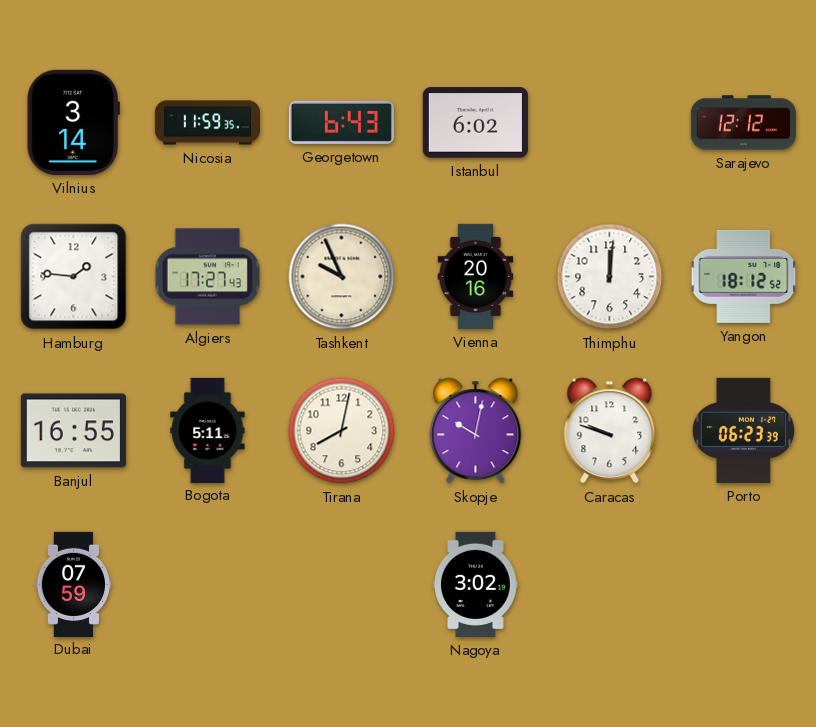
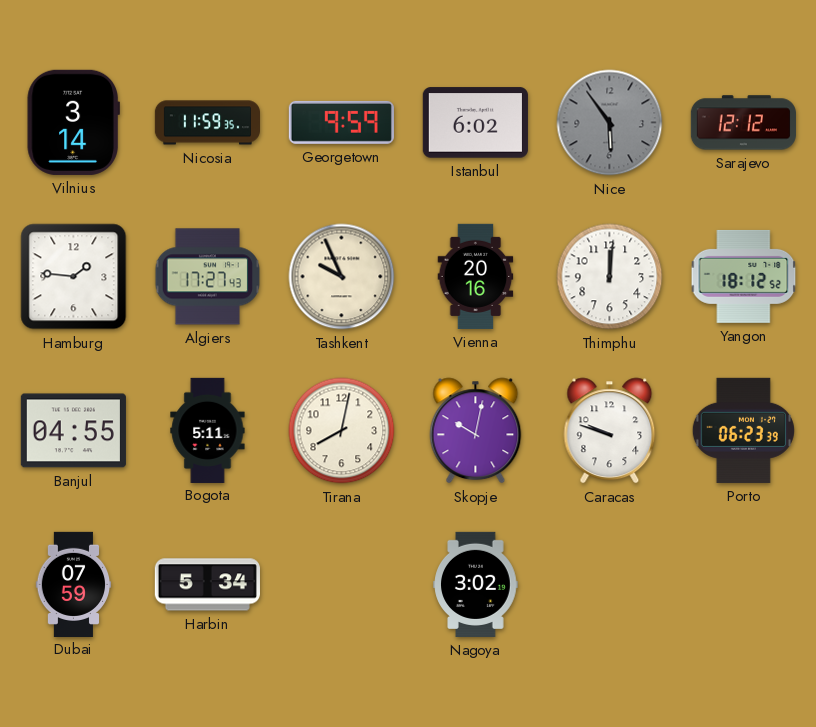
Georgetown: 6:43 -> 9:59
Nice: none -> 5:54
Banjul: 16:55 -> 04:55
Harbin: none -> 5:34
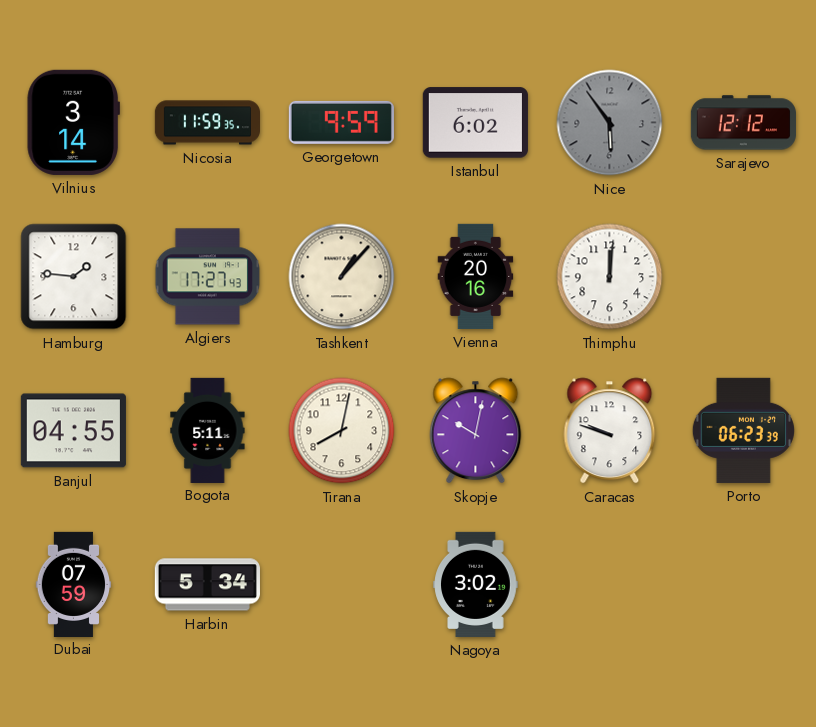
Tashkent: 9:56 -> 1:07
Yangon: 18:12 -> none
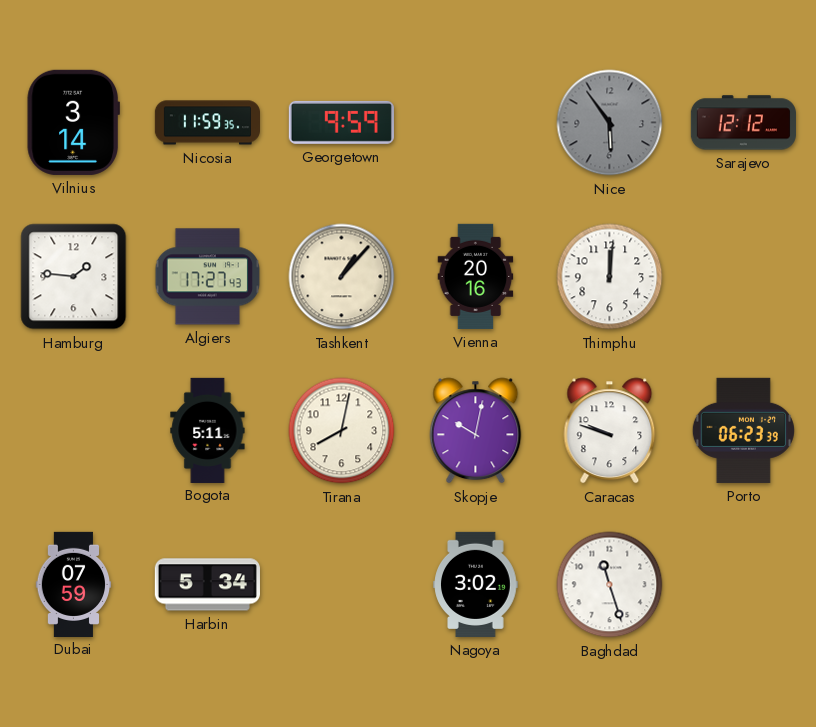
Istanbul: 6:02 -> none
Banjul: 04:55 -> none
Baghdad: none -> 11:27
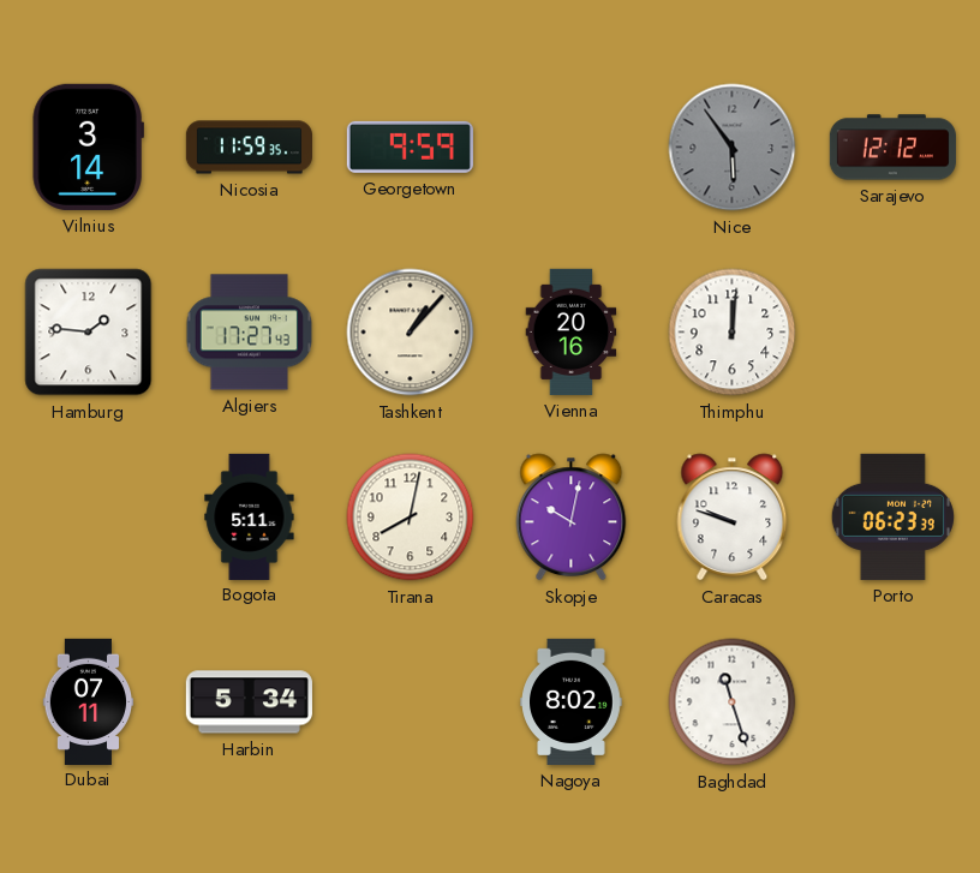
Dubai: 07:59 -> 07:11
Nagoya: 3:02 -> 8:02
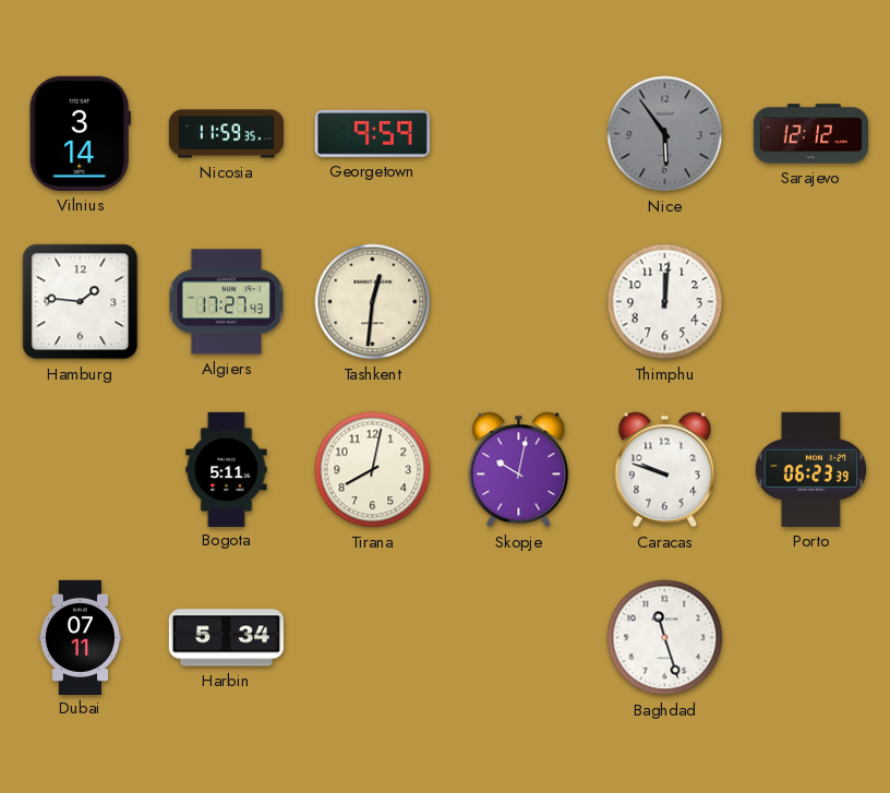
Tashkent: 1:07 -> 12:31
Vienna: 20:16 -> none
Nagoya: 8:02 -> none
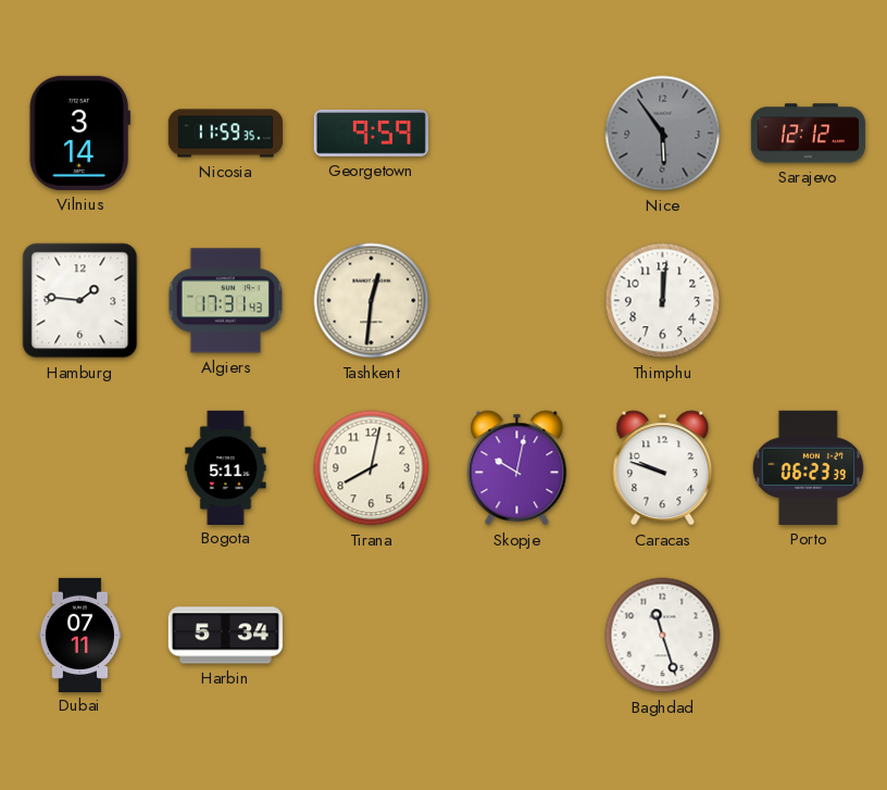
Algiers: 17:27 -> 17:31
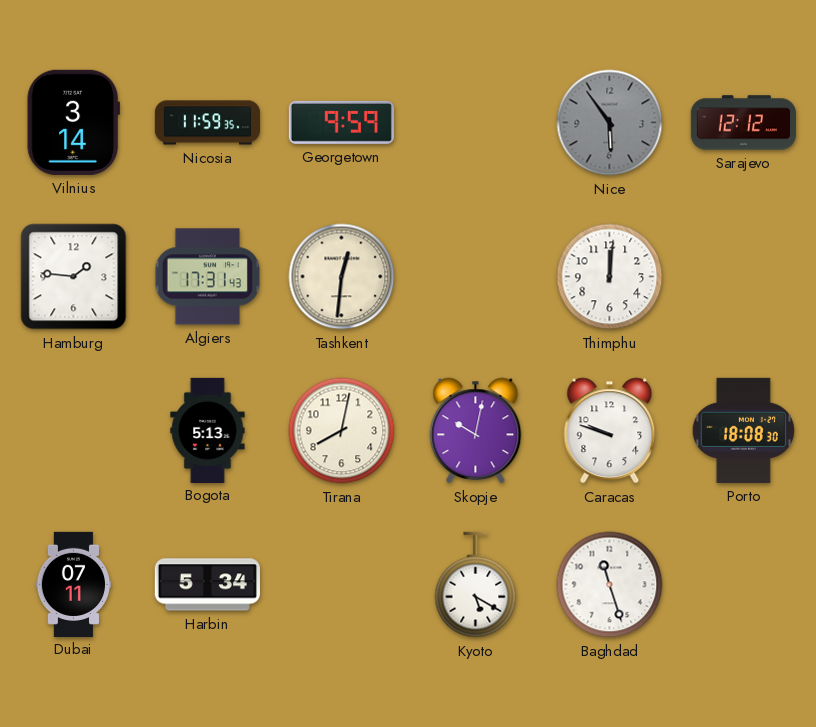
Bogota: 5:11 -> 5:13
Porto: 06:23 -> 18:08
Kyoto: none -> 5:20
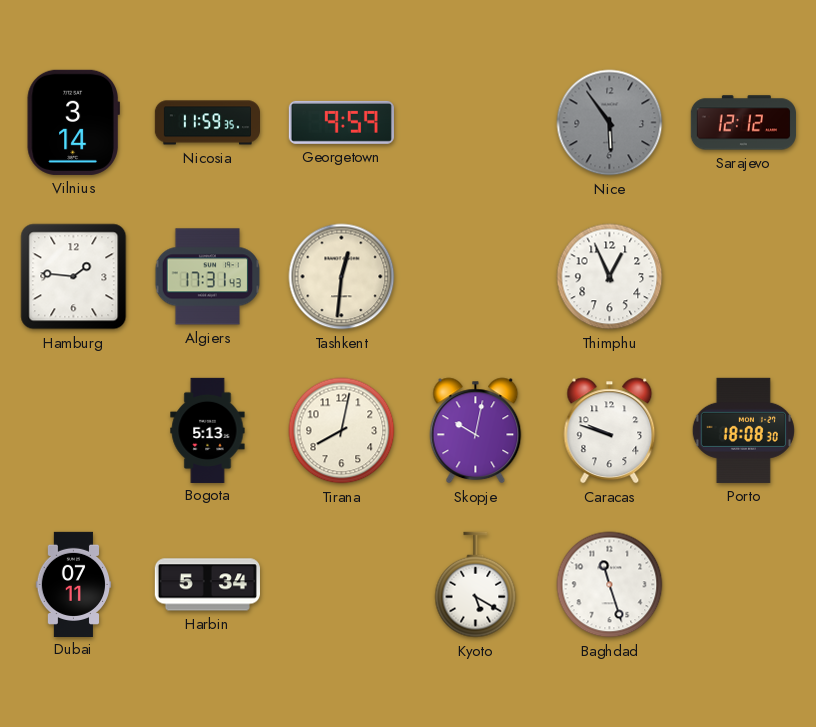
Thimphu: 12:01 -> 12:56
